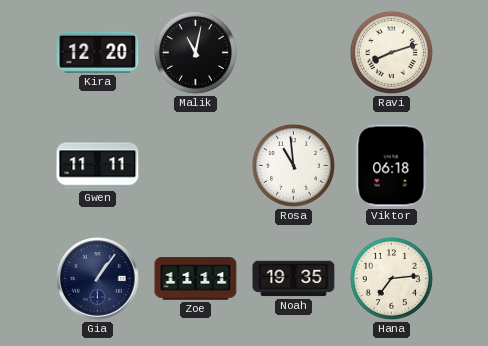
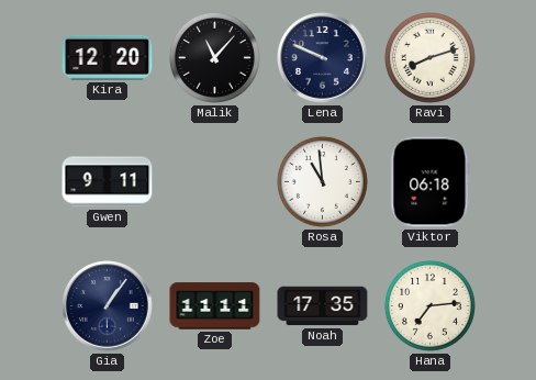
Malik: 11:02 -> 11:07
Lena: none -> 9:49
Gwen: 11:11 -> 9:11
Noah: 19:35 -> 17:35
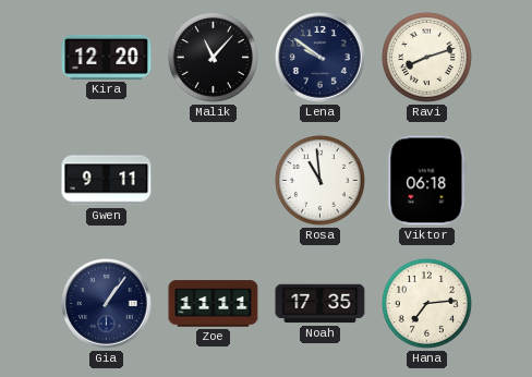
Lena: 9:49 -> 9:51
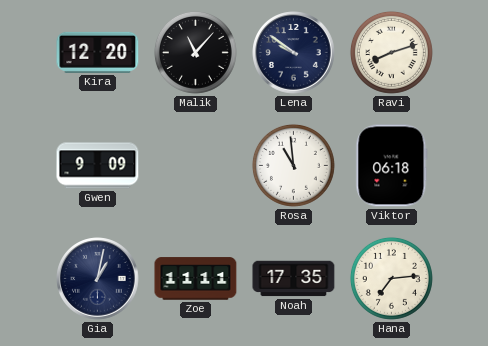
Gwen: 9:11 -> 9:09
Gia: 1:06 -> 1:02
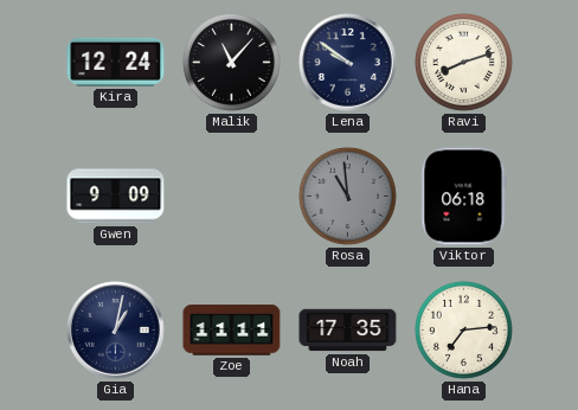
Kira: 12:20 -> 12:24
Rosa dial: white -> grey
